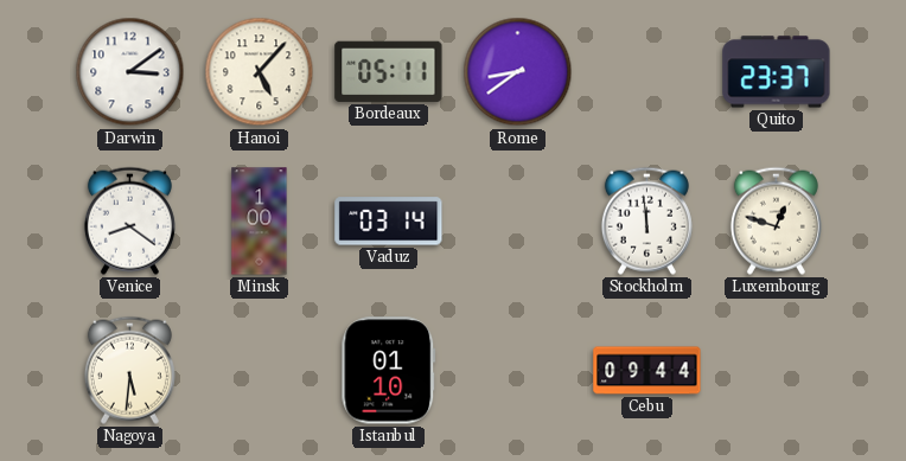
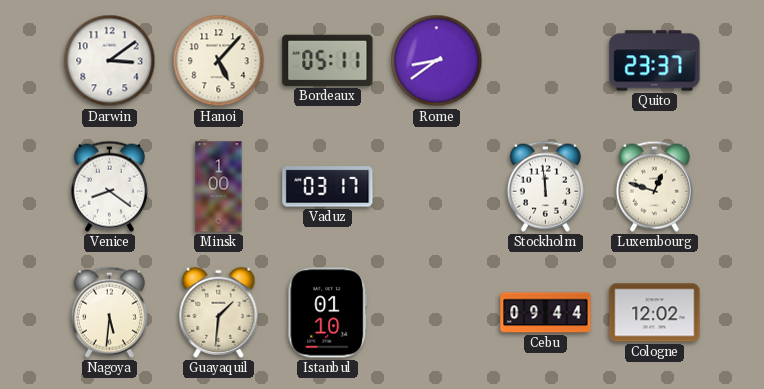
Vaduz: 03:14 -> 03:17
Guayaquil: none -> 1:31
Cologne: none -> 12:02
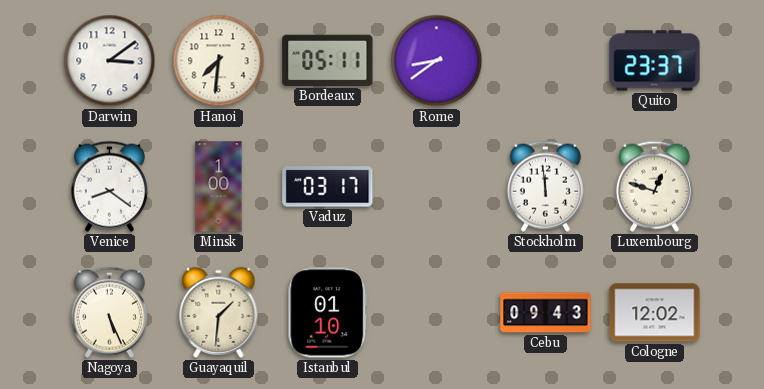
Hanoi: 5:07 -> 7:31
Nagoya: 5:31 -> 5:26
Cebu: 09:44 -> 09:43
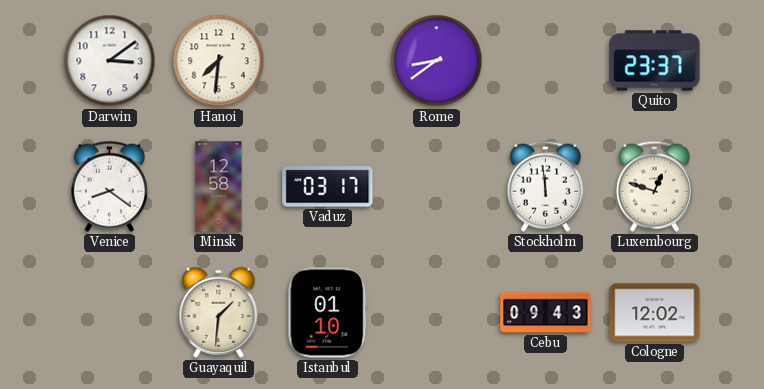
Bordeaux: 05:11 -> none
Minsk: 1:00 -> 12:58
Nagoya: 5:26 -> none
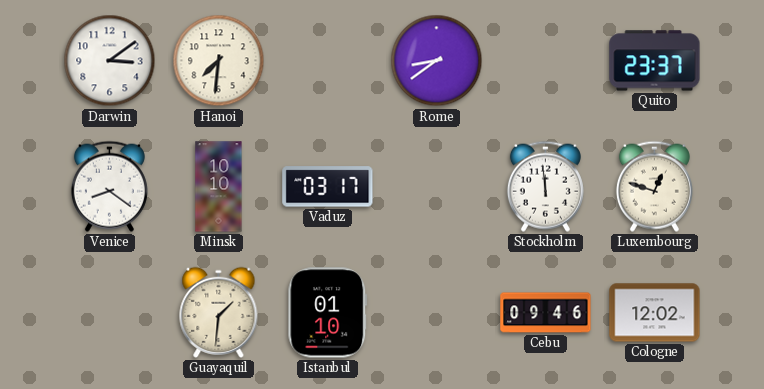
Minsk: 12:58 -> 10:10
Cebu: 09:43 -> 09:46
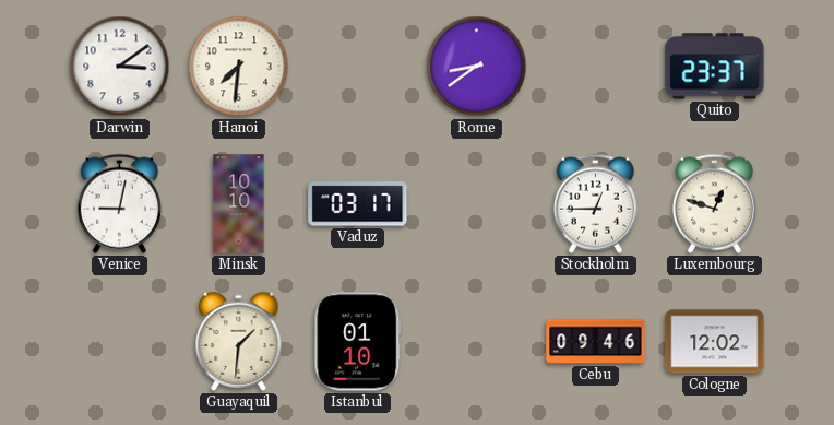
Venice: 8:21 -> 9:02
Stockholm: 11:59 -> 12:45
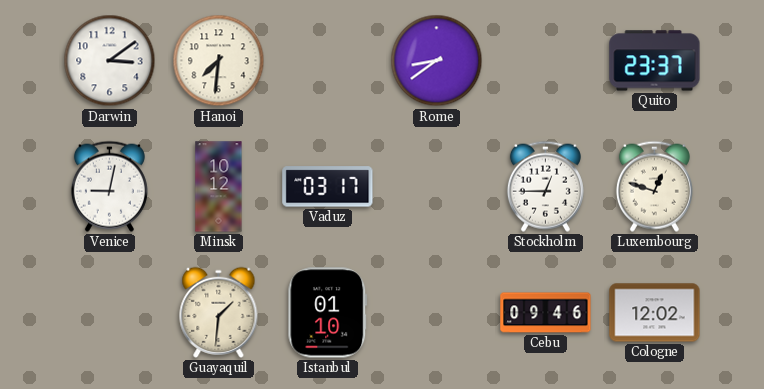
Minsk: 10:10 -> 10:12
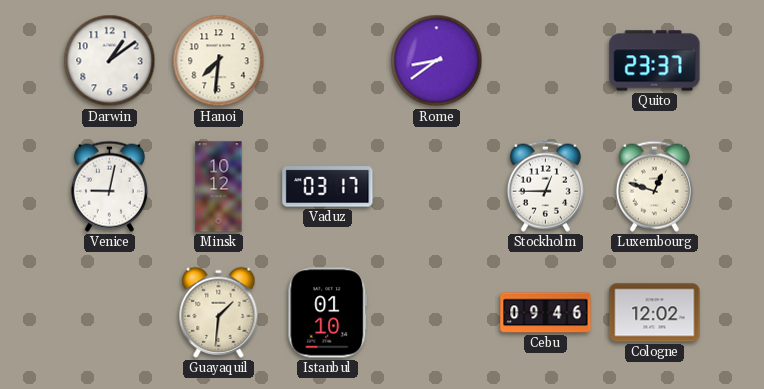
Darwin: 3:09 -> 1:09
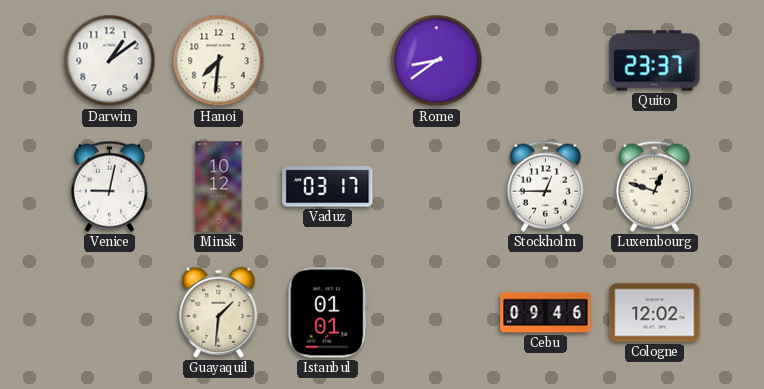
Istanbul: 01:10 -> 01:01
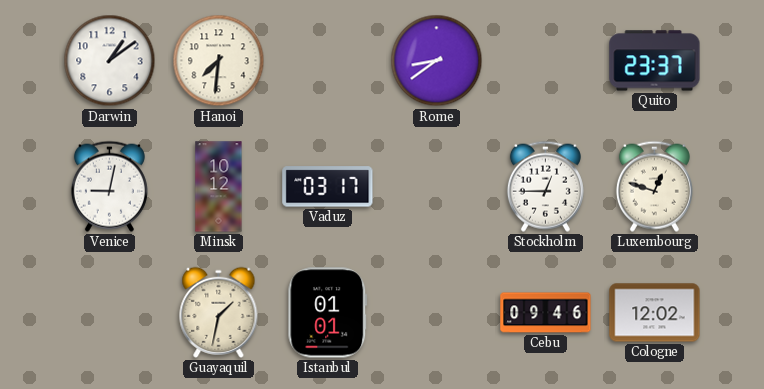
Guayaquil: 1:31 -> 1:32
